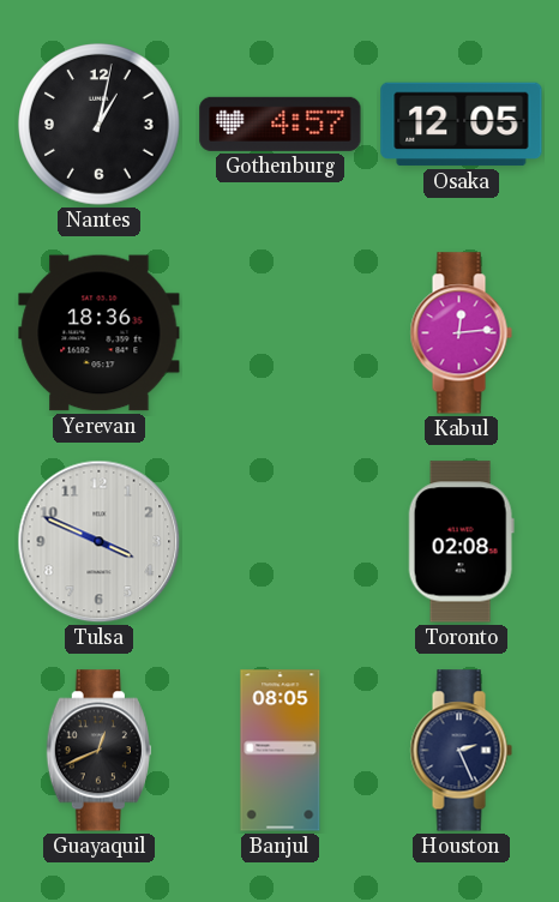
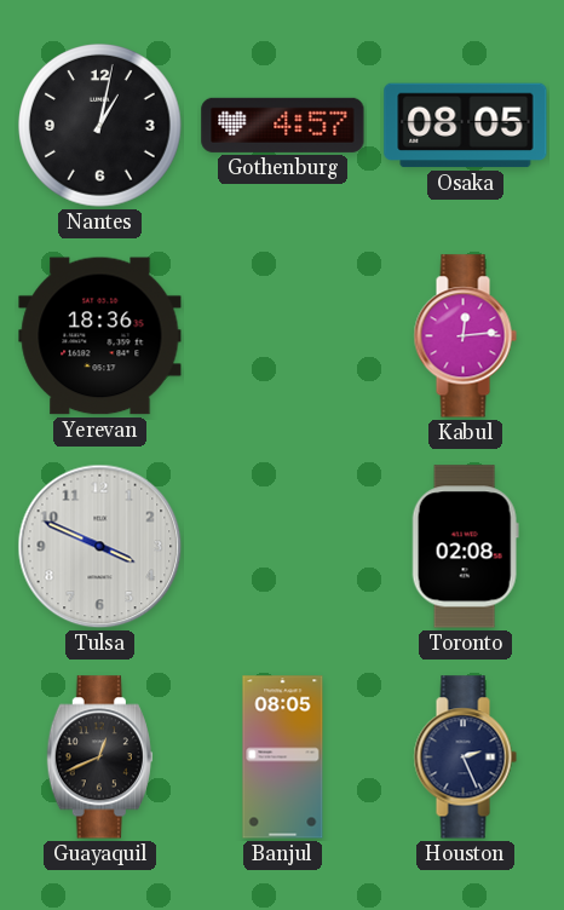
Osaka: 12:05 -> 08:05
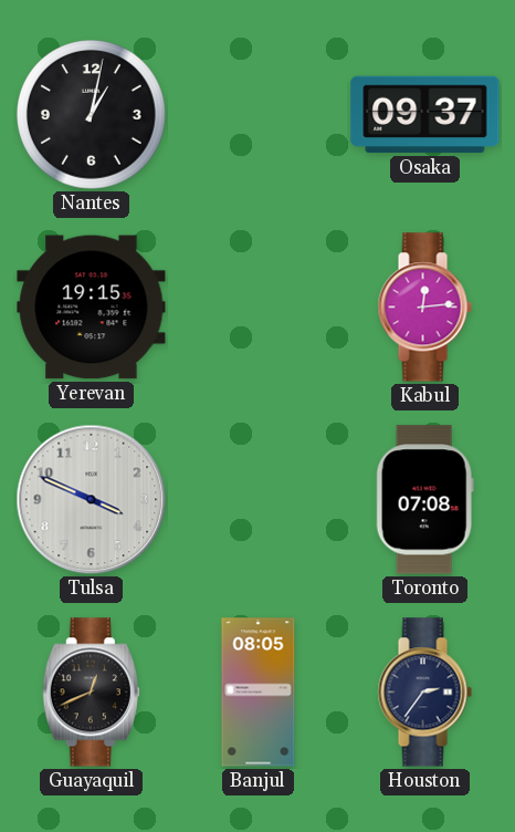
Gothenburg: 4:57 -> none
Osaka: 08:05 -> 09:37
Yerevan: 18:36 -> 19:15
Toronto: 02:08 -> 07:08
Houston: 2:26 -> 2:36
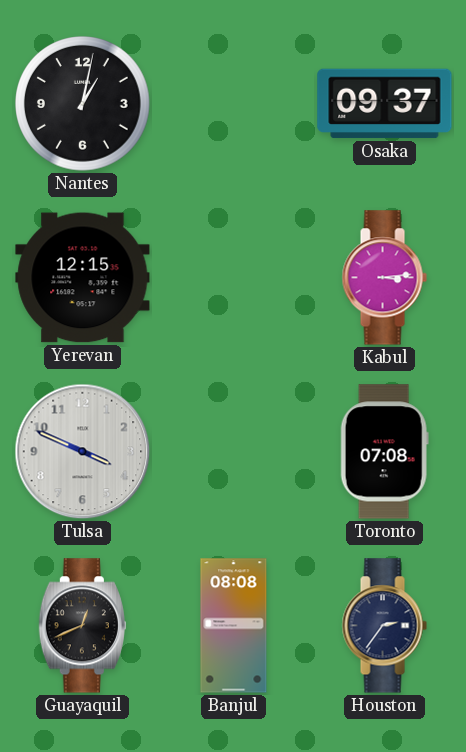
Yerevan: 19:15 -> 12:15
Kabul: 12:14 -> 3:14
Banjul: 08:05 -> 08:08
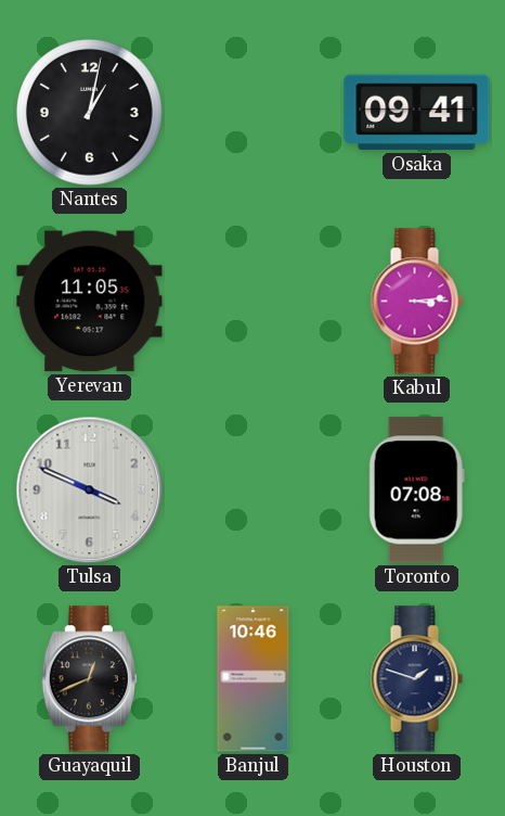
Osaka: 09:37 -> 09:41
Yerevan: 12:15 -> 11:05
Banjul: 08:08 -> 10:46
Houston: 2:36 -> 1:48
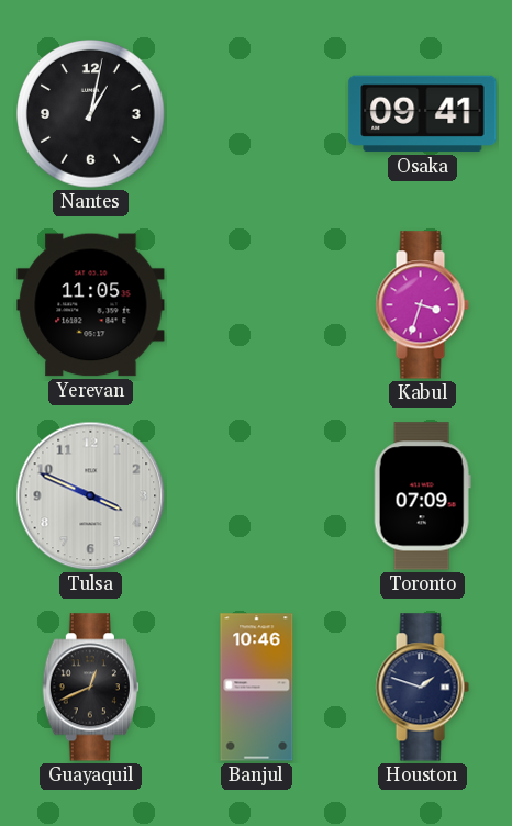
Kabul: 3:14 -> 3:33
Toronto: 07:08 -> 07:09
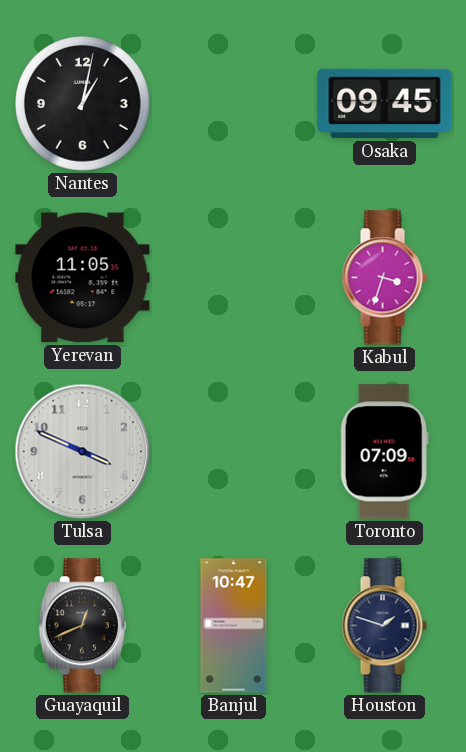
Osaka: 09:41 -> 09:45
Banjul: 10:46 -> 10:47
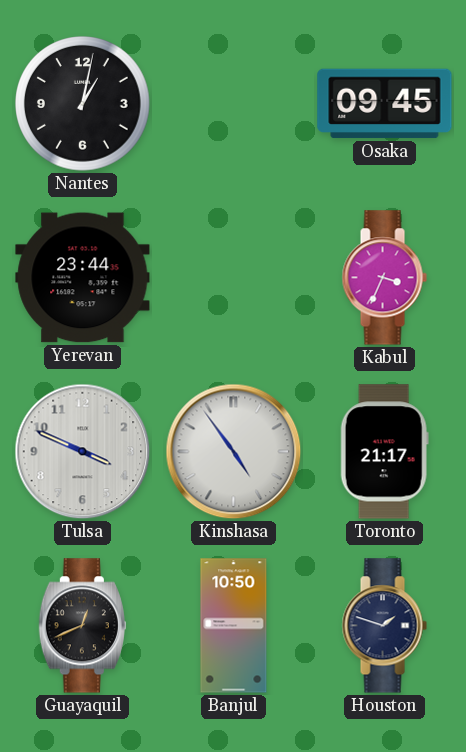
Yerevan: 11:05 -> 23:44
Kabul: 3:33 -> 3:34
Kinshasa: none -> 4:54
Toronto: 07:09 -> 21:17
Banjul: 10:47 -> 10:50
